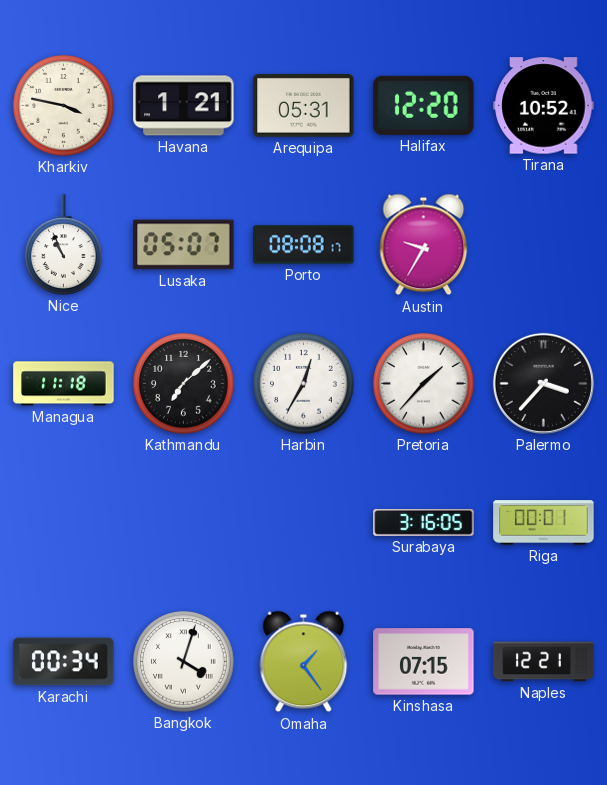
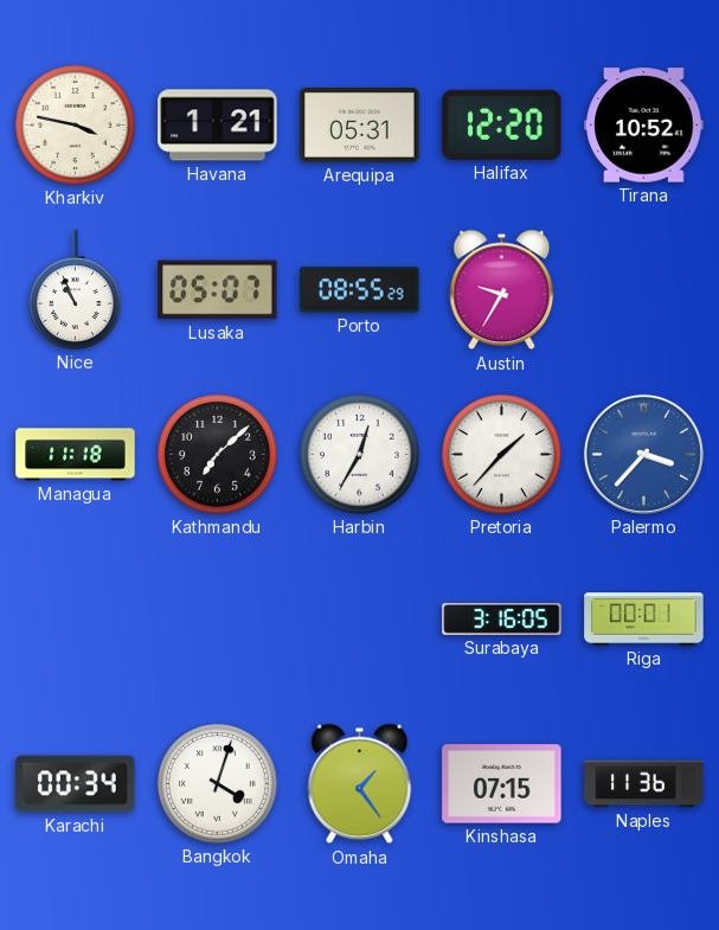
Porto: 08:08 -> 08:55
Palermo dial: black -> blue
Naples: 12:21 -> 11:36
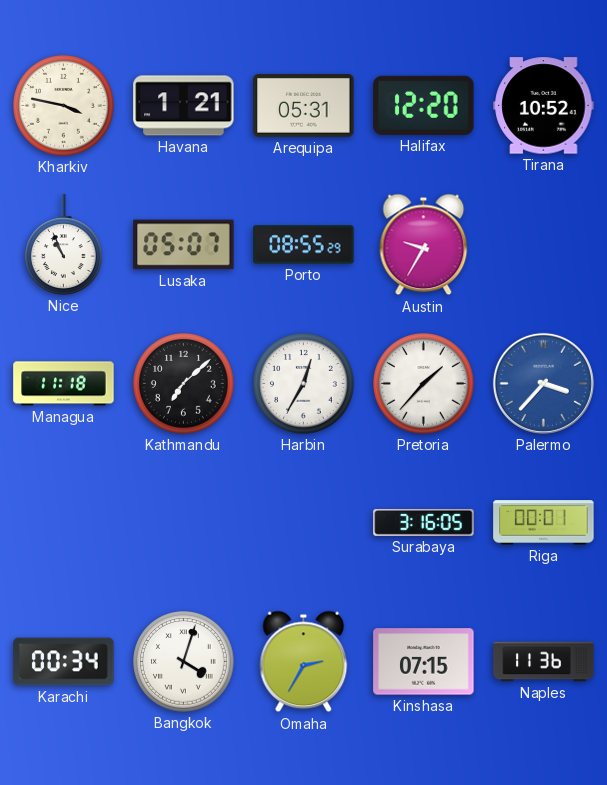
Omaha: 1:24 -> 2:35
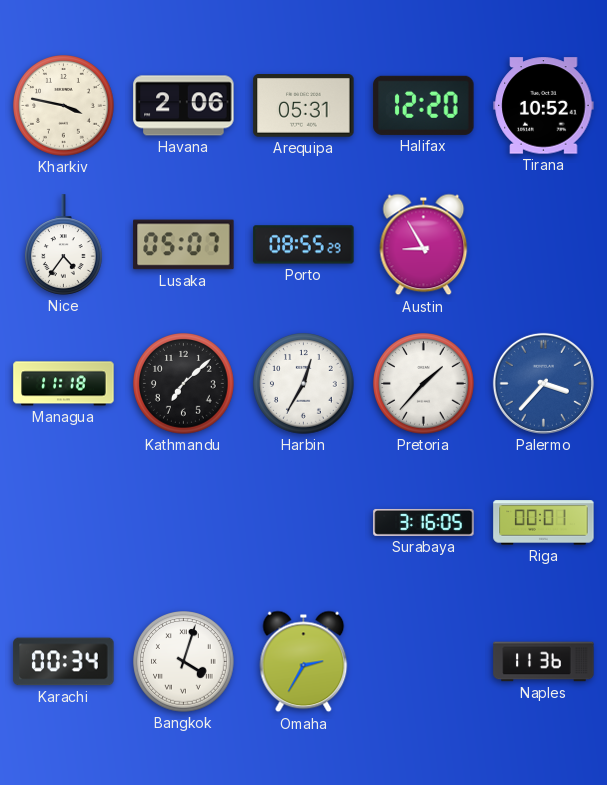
Havana: 1:21 -> 2:06
Nice: 10:56 -> 4:36
Austin: 9:35 -> 8:55
Kinshasa: 07:15 -> none
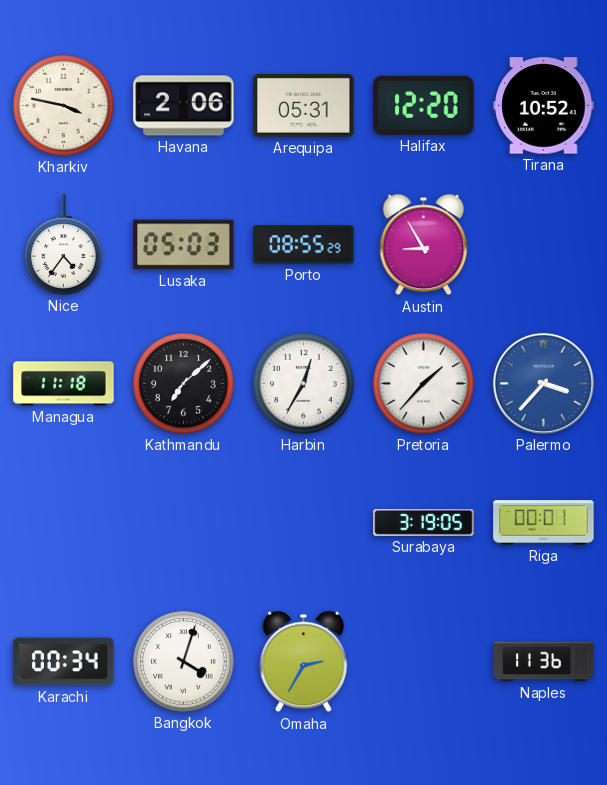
Lusaka: 05:07 -> 05:03
Surabaya: 3:16 -> 3:19
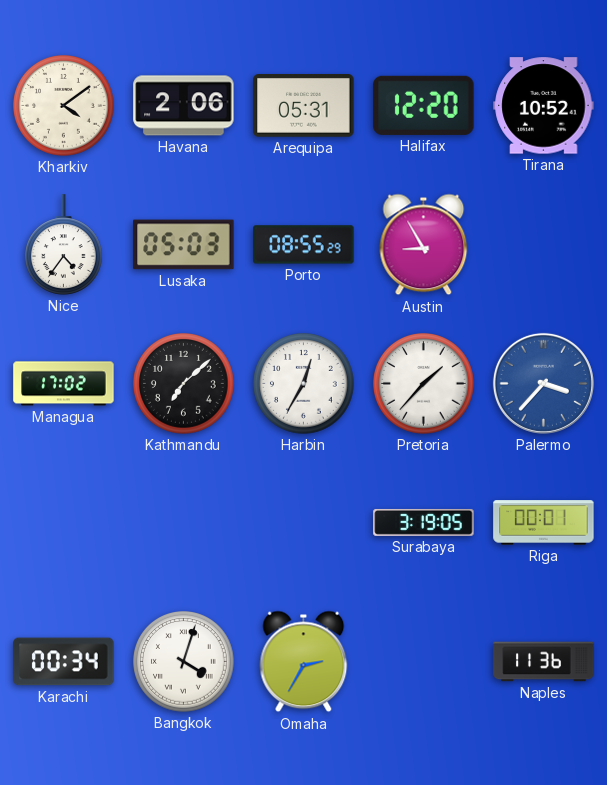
Kharkiv: 3:47 -> 4:09
Managua: 11:18 -> 17:02
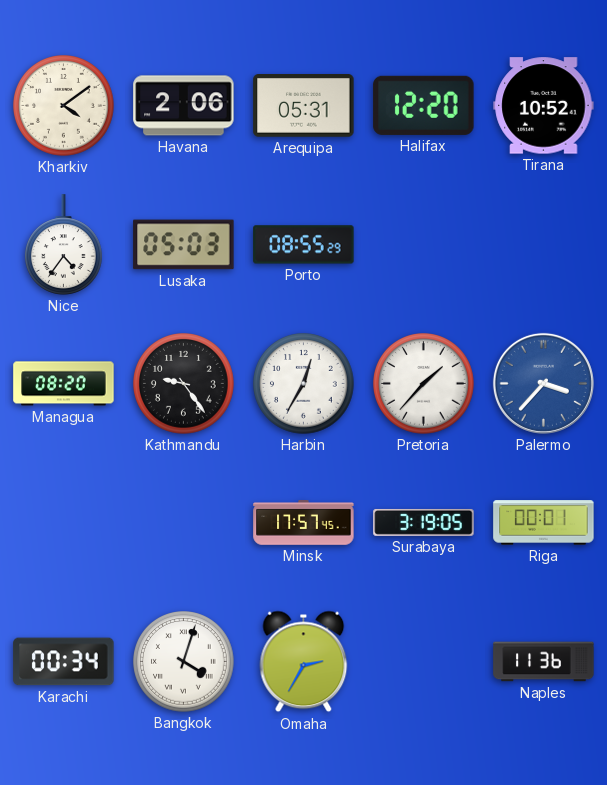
Austin: 8:55 -> none
Managua: 17:02 -> 08:20
Kathmandu: 7:08 -> 9:24
Minsk: none -> 17:57
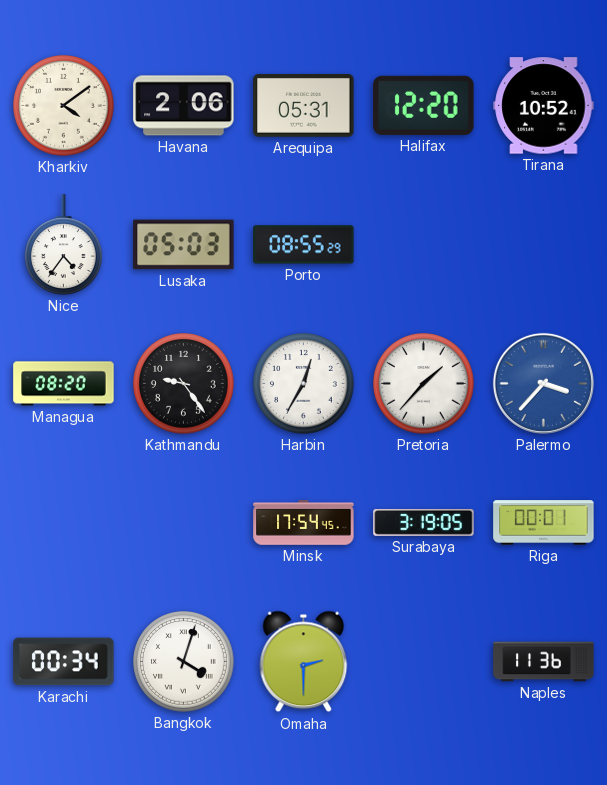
Minsk: 17:57 -> 17:54
Omaha: 2:35 -> 2:30
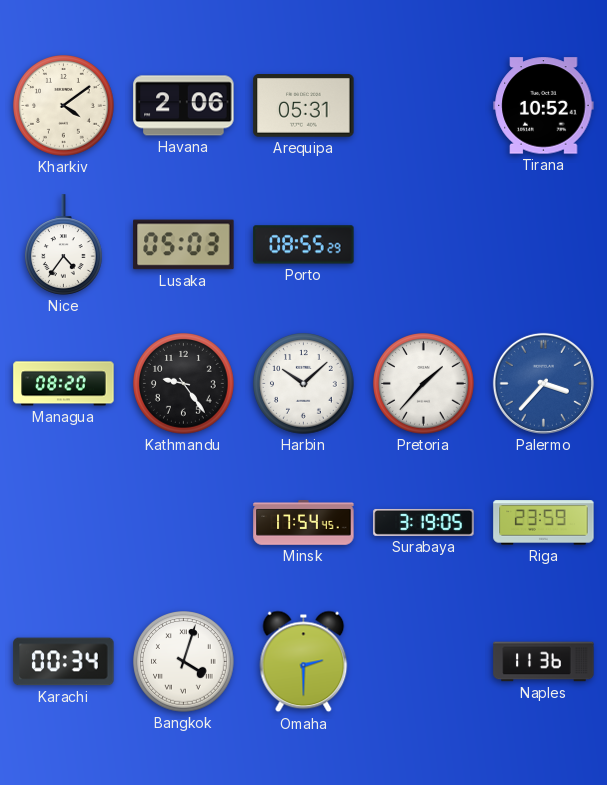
Halifax: 12:20 -> none
Harbin: 12:35 -> 10:08
Riga: 00:01 -> 23:59
